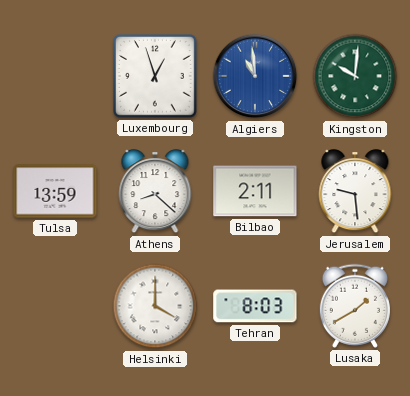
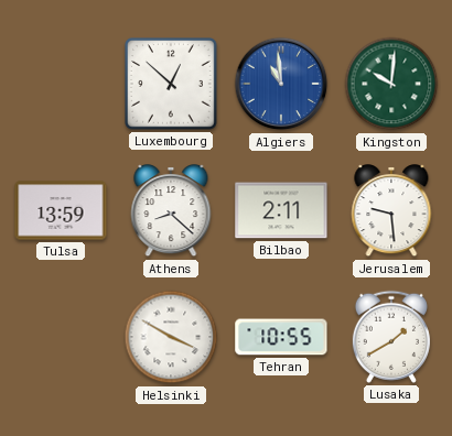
Luxembourg: 12:57 -> 12:52
Helsinki: 4:00 -> 3:50
Tehran: 8:03 -> 10:55
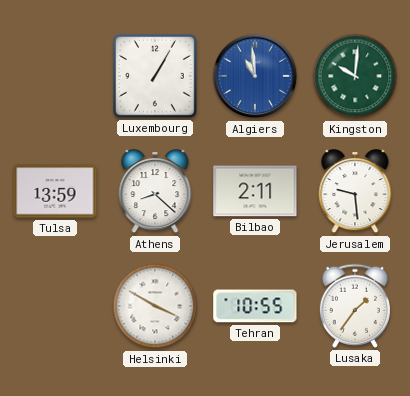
Luxembourg: 12:52 -> 1:05
Lusaka: 1:40 -> 1:36
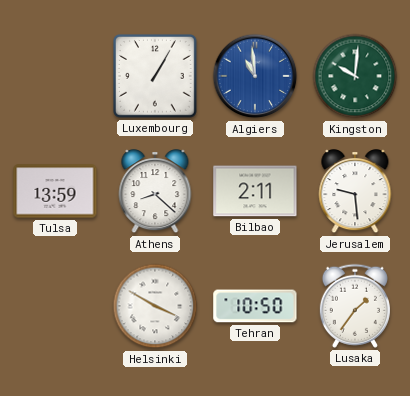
Tehran: 10:55 -> 10:50
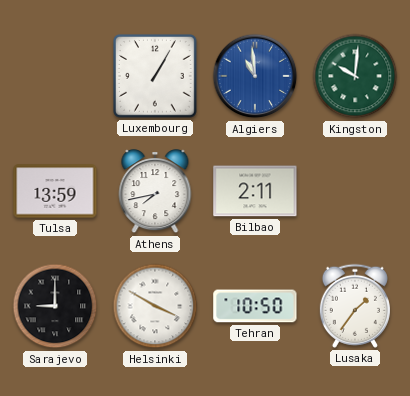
Athens: 8:22 -> 7:43
Jerusalem: 9:29 -> none
Sarajevo: none -> 9:00
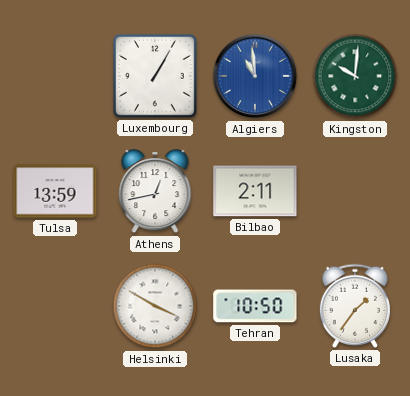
Athens: 7:43 -> 12:43
Sarajevo: 9:00 -> none
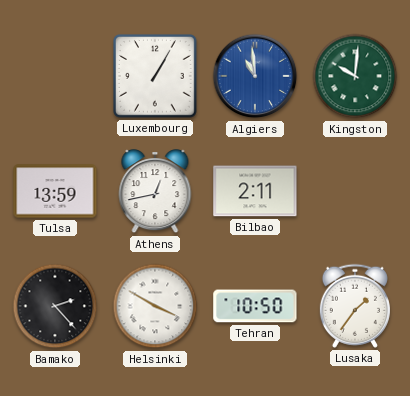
Bamako: none -> 2:23
